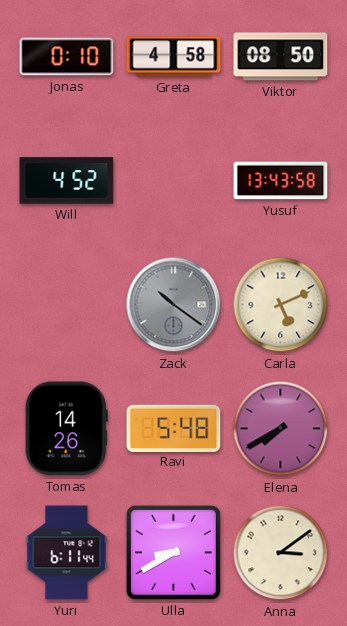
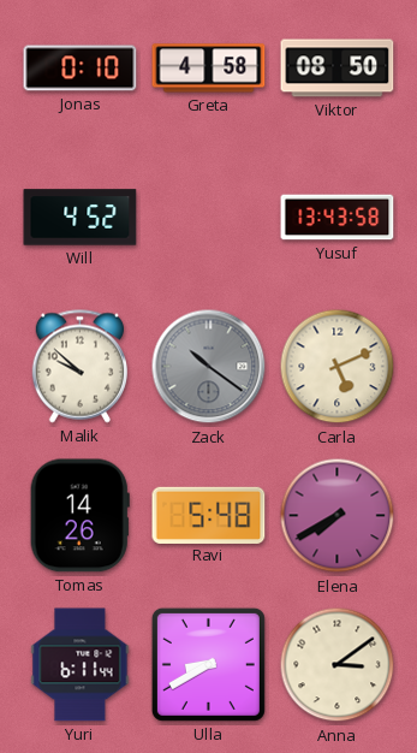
Malik: none -> 9:52
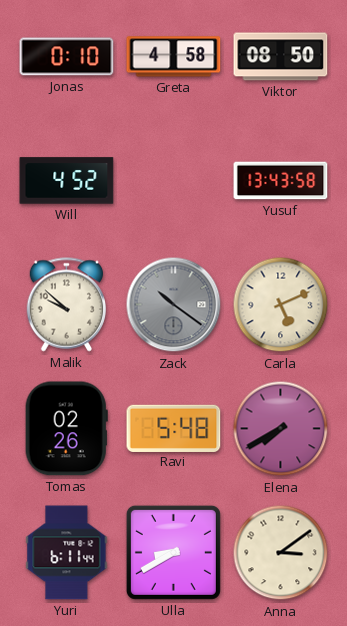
Tomas: 14:26 -> 02:26
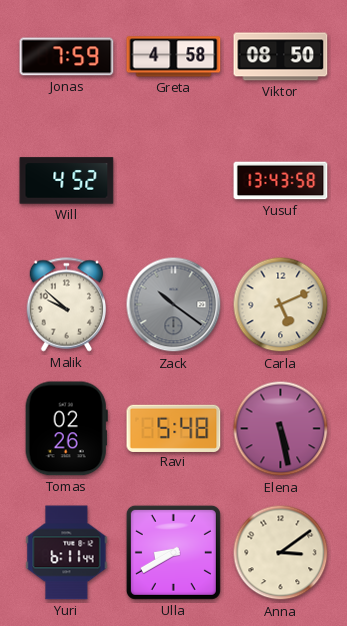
Jonas: 0:10 -> 7:59
Elena: 7:40 -> 5:28
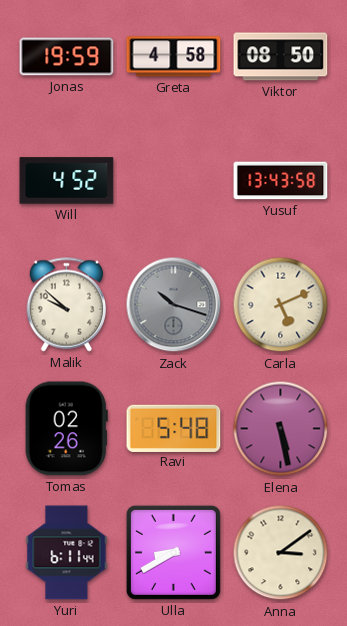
Jonas: 7:59 -> 19:59
Zack: 10:21 -> 10:18
